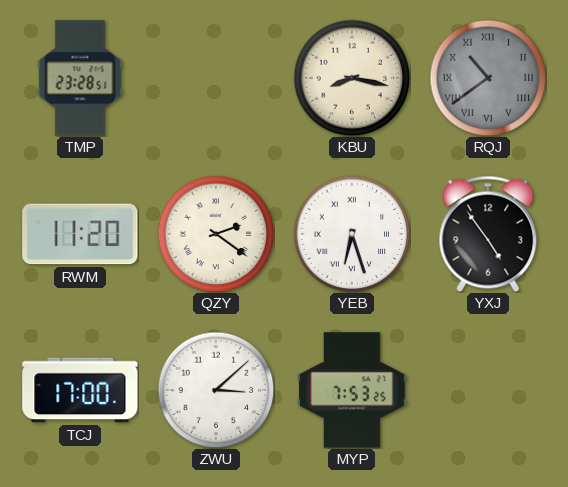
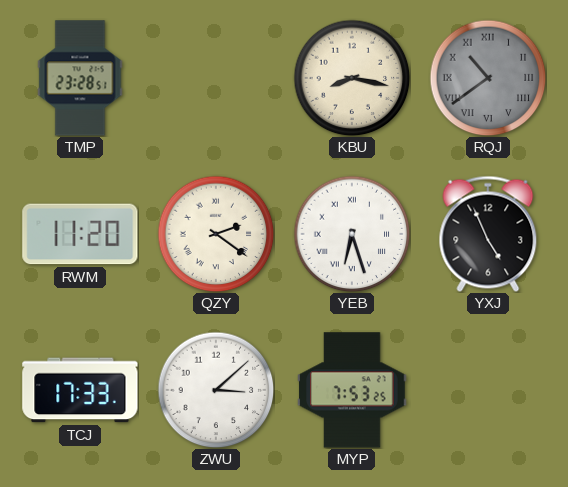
YXJ: 4:54 -> 4:56
TCJ: 17:00 -> 17:33
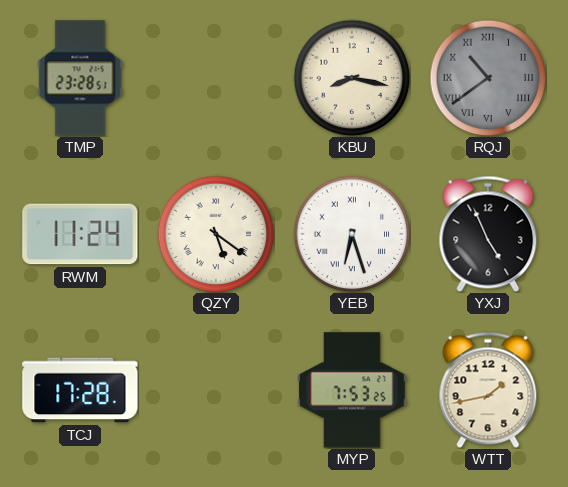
RWM: 11:20 -> 11:24
QZY: 2:21 -> 5:21
TCJ: 17:33 -> 17:28
ZWU: 3:08 -> none
WTT: none -> 1:43
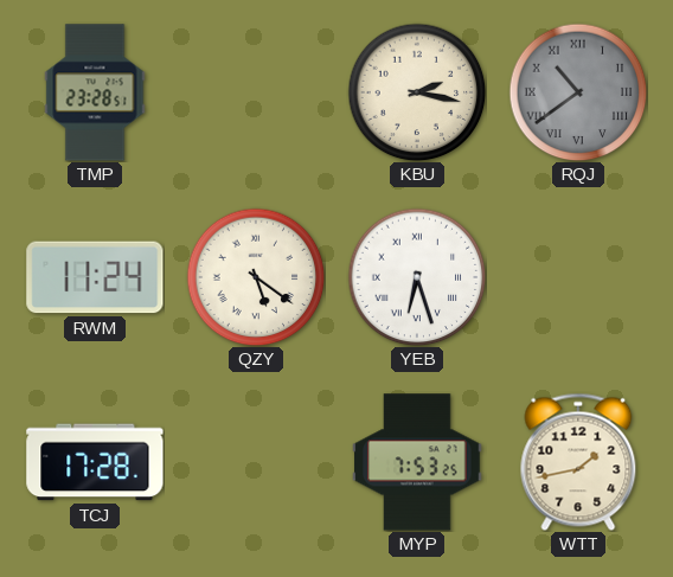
KBU: 8:17 -> 2:17
YXJ: 4:56 -> none
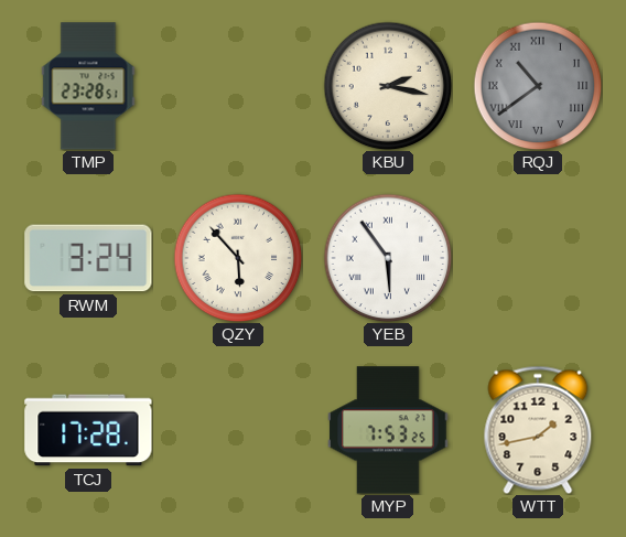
RWM: 11:24 -> 3:24
QZY: 5:21 -> 5:53
YEB: 6:27 -> 5:54
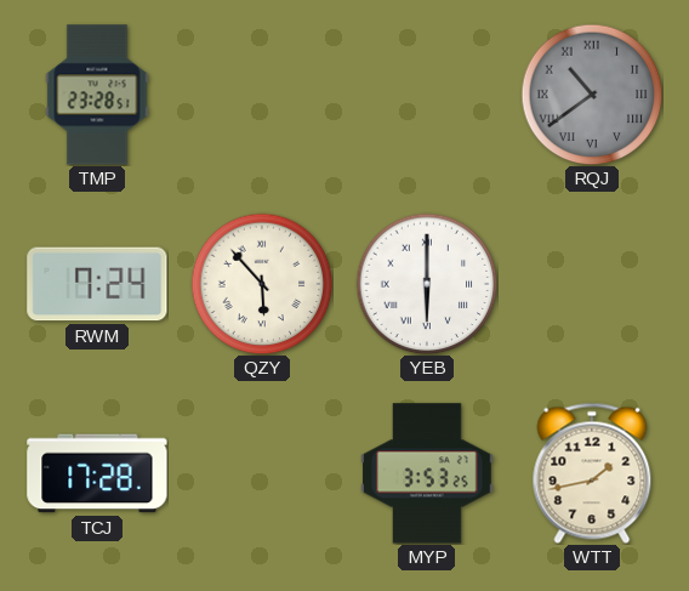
KBU: 2:17 -> none
RWM: 3:24 -> 7:24
YEB: 5:54 -> 6:00
MYP: 7:53 -> 3:53
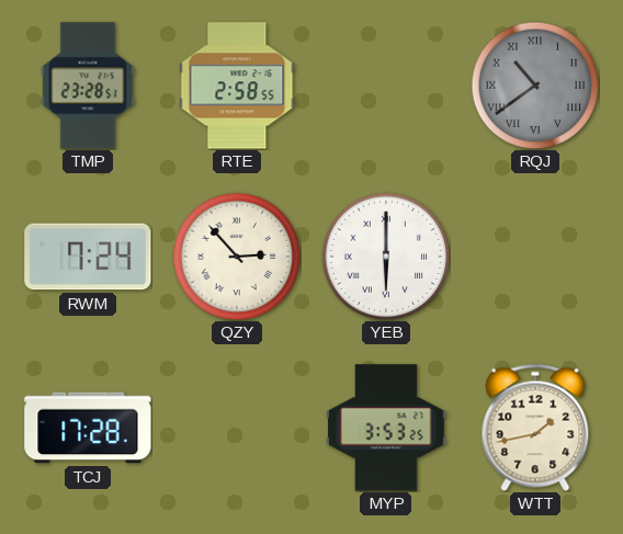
RTE: none -> 2:58
QZY: 5:53 -> 2:53
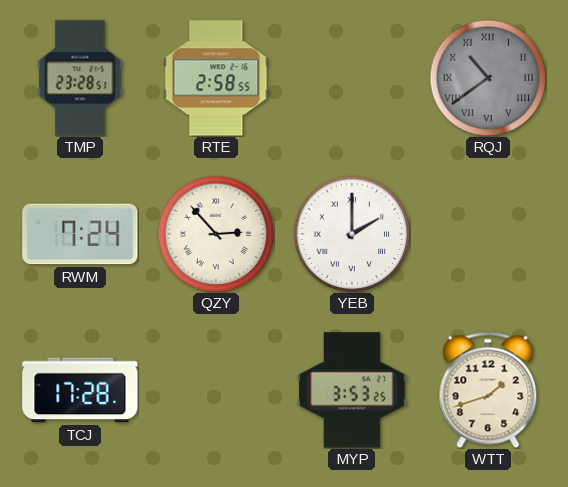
YEB: 6:00 -> 2:00
WTT: 1:43 -> 1:42
